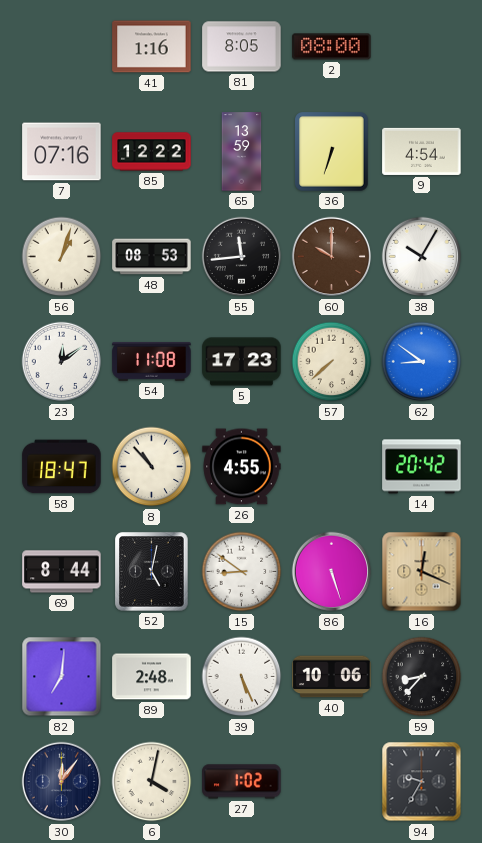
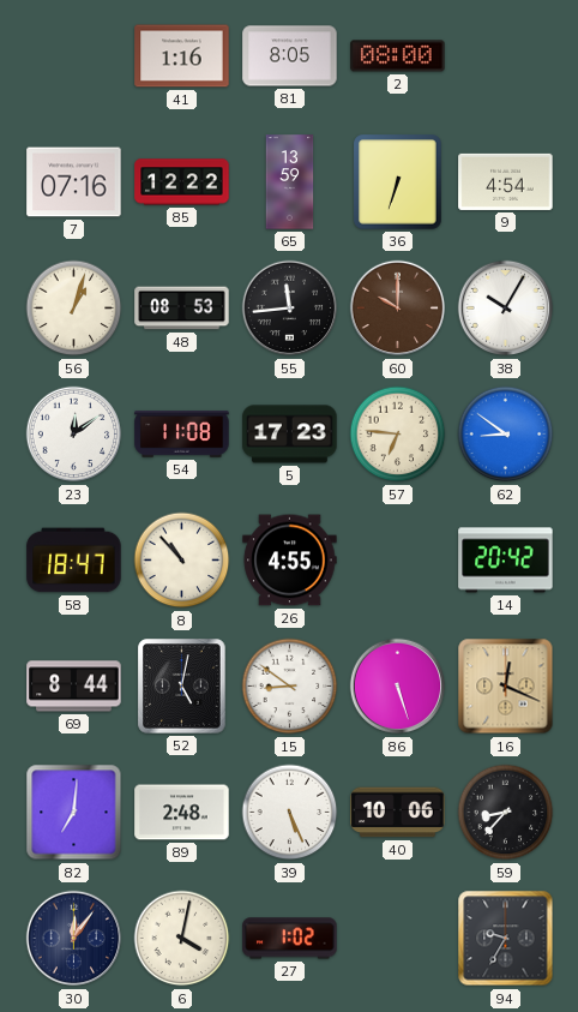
57: 7:38 -> 6:46
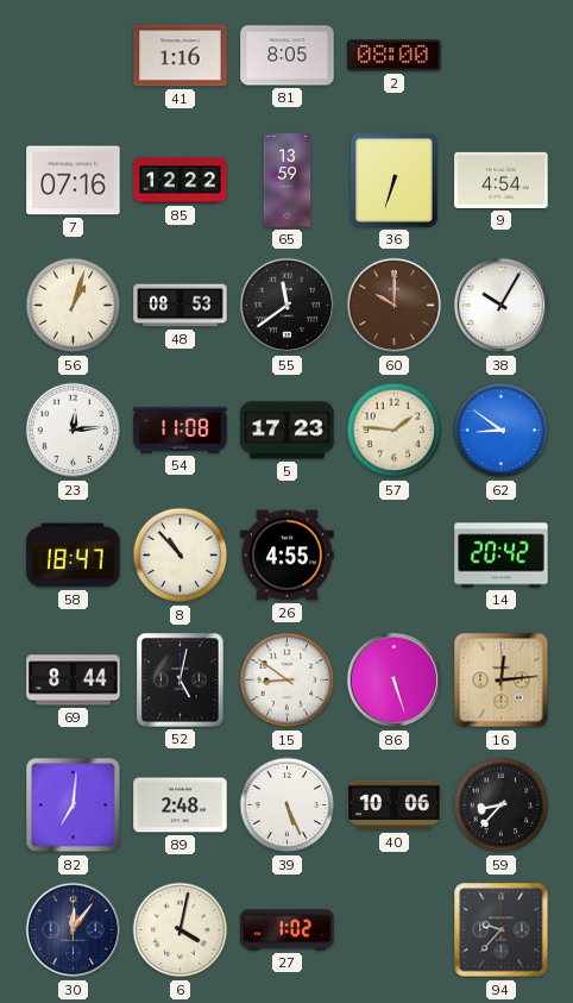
55: 11:44 -> 11:39
23: 12:09 -> 12:14
57: 6:46 -> 1:46
16: 12:19 -> 12:14
94: 9:35 -> 9:37
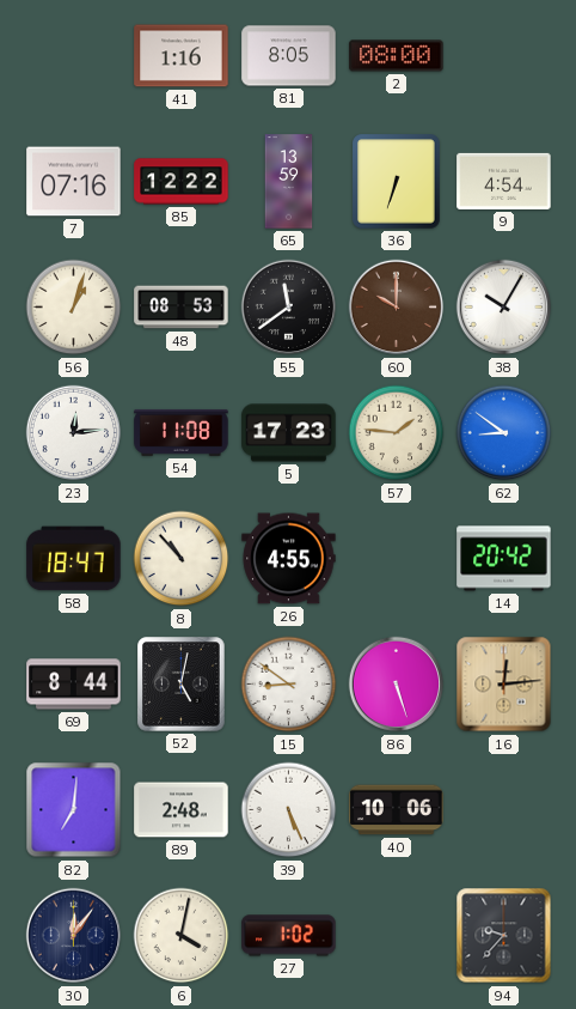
59: 8:37 -> none
